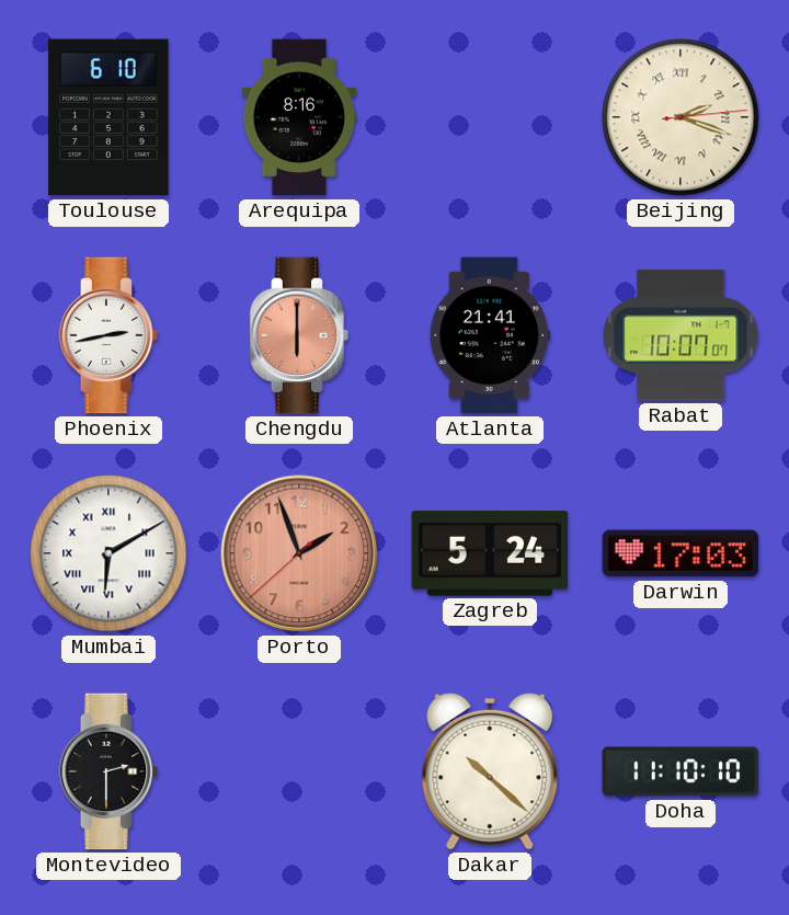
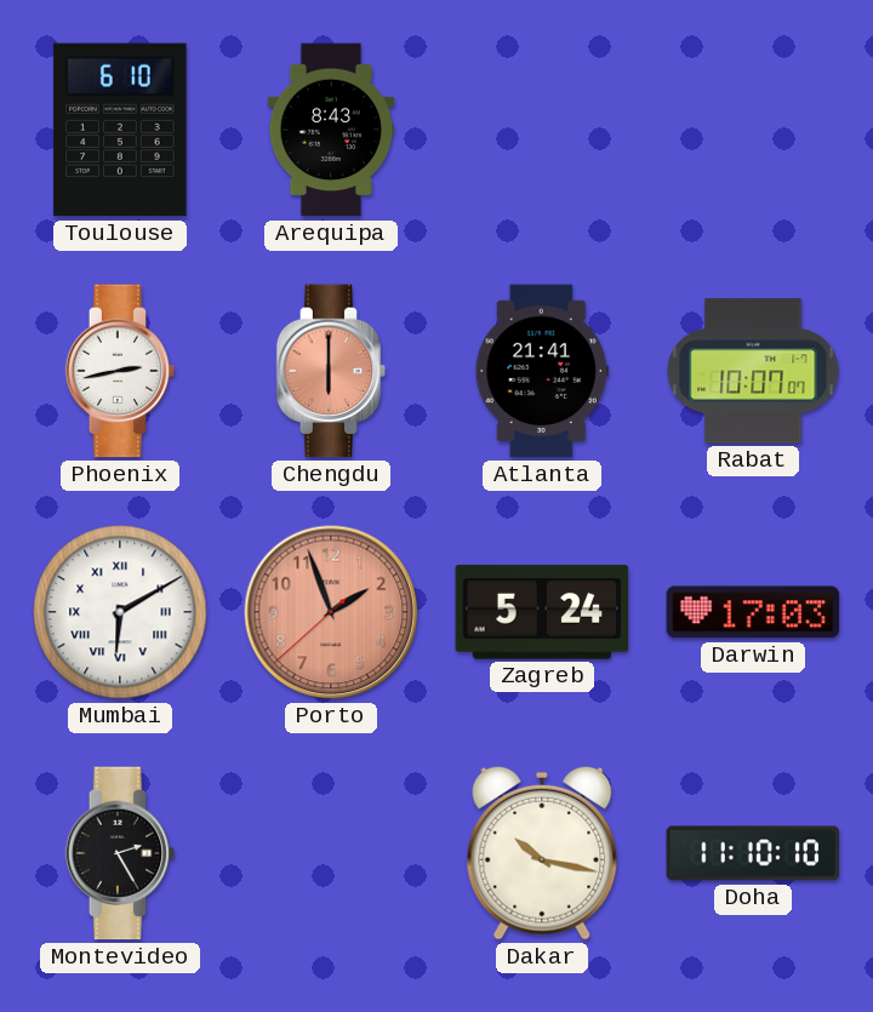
Arequipa: 8:16 -> 8:43
Beijing: 2:18 -> none
Montevideo: 2:30 -> 2:25
Dakar: 10:22 -> 10:17
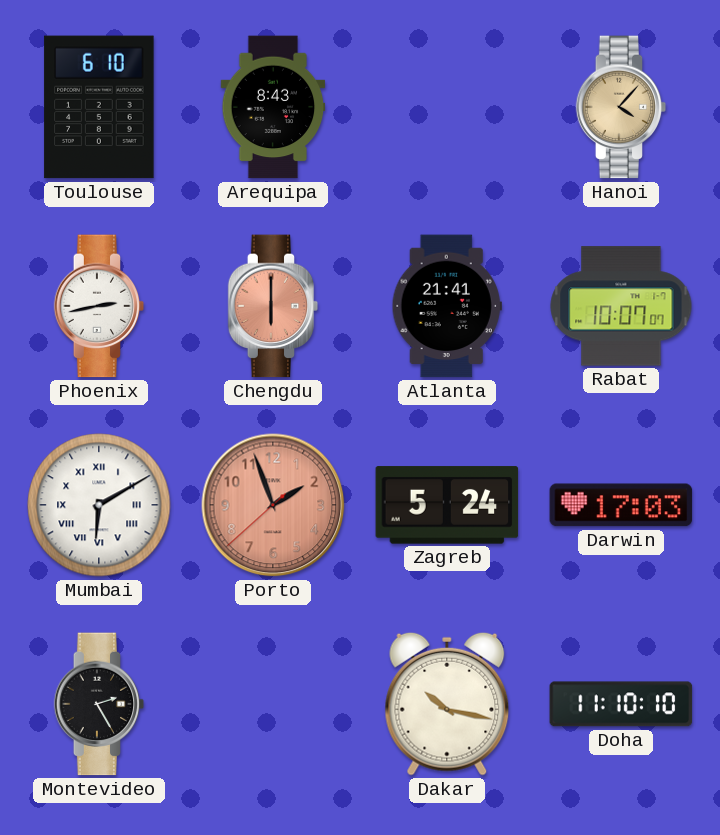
Hanoi: none -> 4:07
